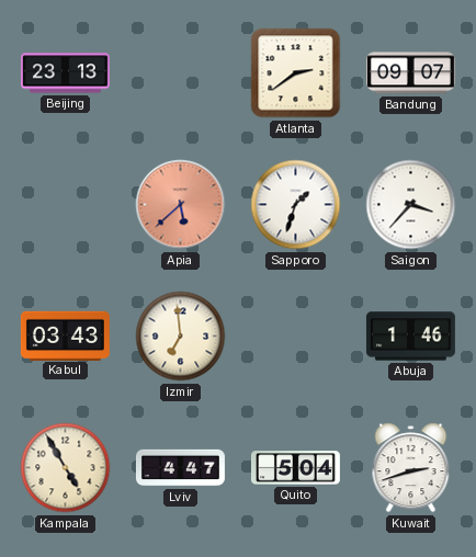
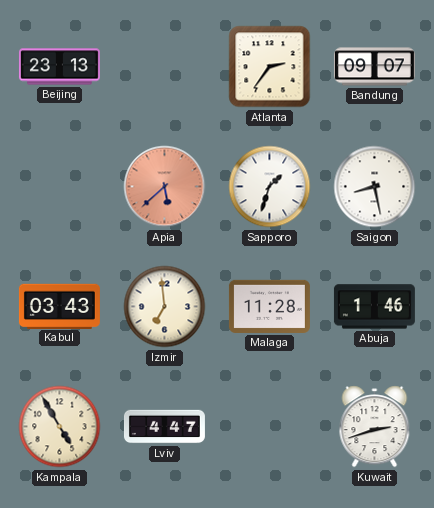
Atlanta: 2:39 -> 2:36
Saigon: 3:37 -> 8:28
Malaga: none -> 11:28
Quito: 5:04 -> none
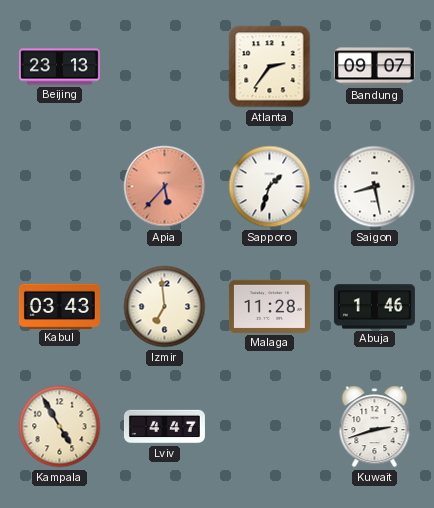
Apia: 5:38 -> 5:37
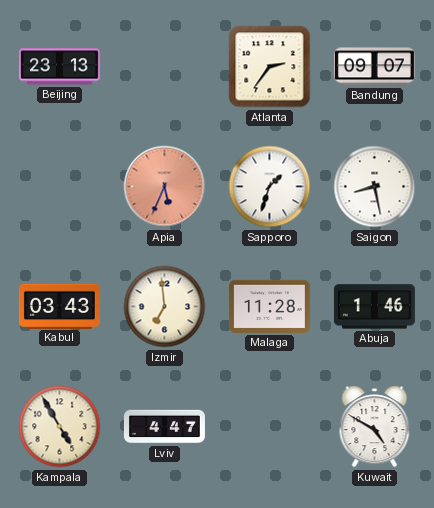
Apia: 5:37 -> 5:34
Kuwait: 2:42 -> 4:50
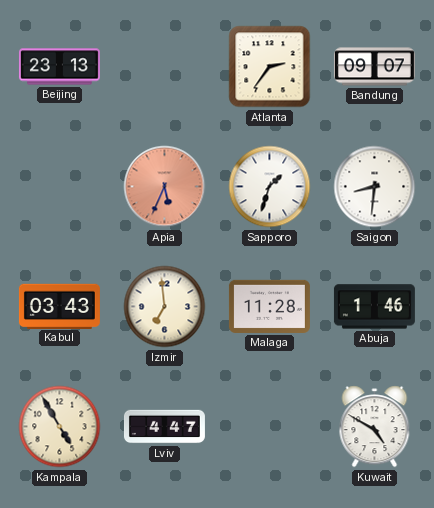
Saigon: 8:28 -> 8:31
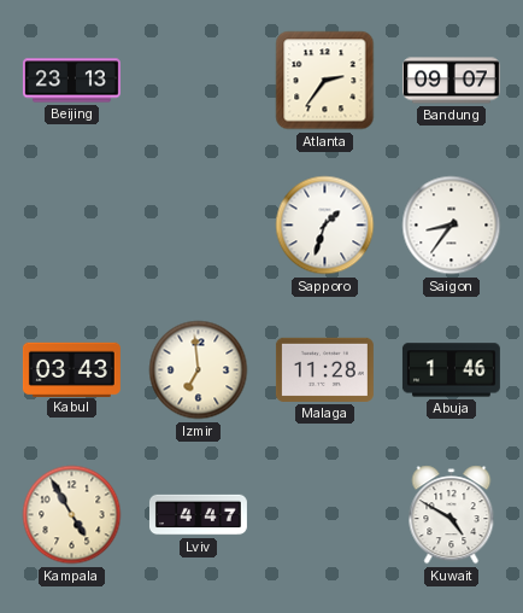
Apia: 5:34 -> none
Saigon: 8:31 -> 8:36
